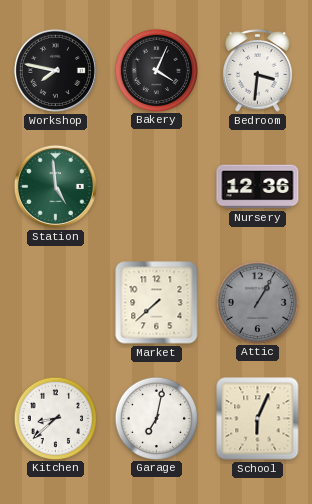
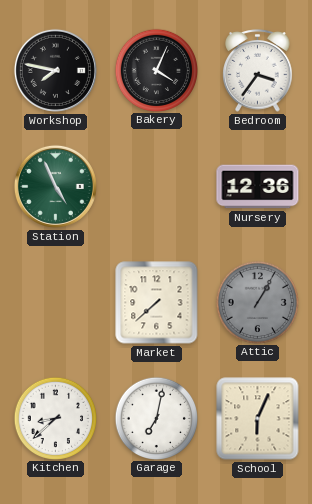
Bedroom: 3:31 -> 3:36
Station: 4:59 -> 4:56
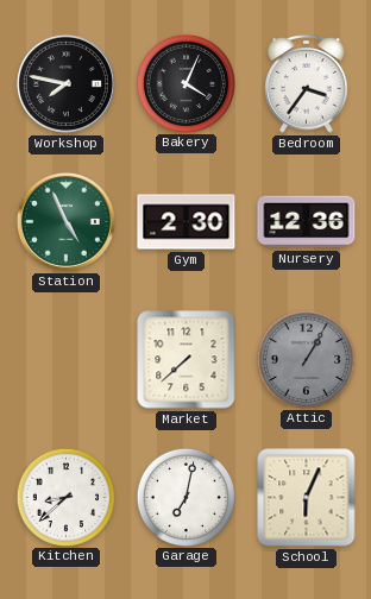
Gym: none -> 2:30
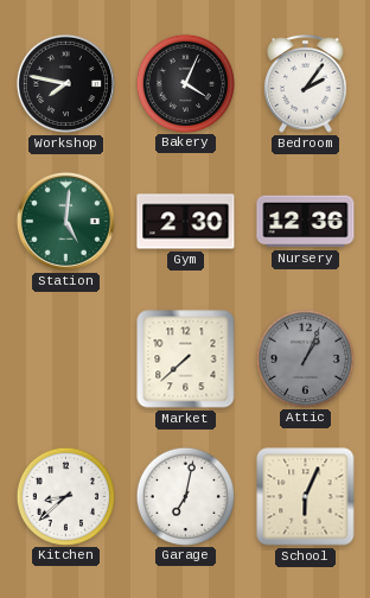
Bedroom: 3:36 -> 2:06
Station: 4:56 -> 5:01
Attic: 1:05 -> 1:04
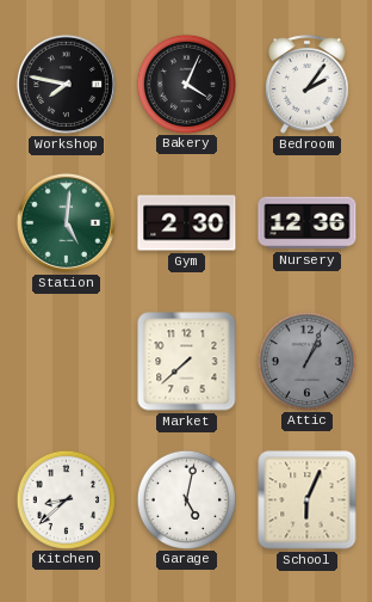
Garage: 7:02 -> 5:02
